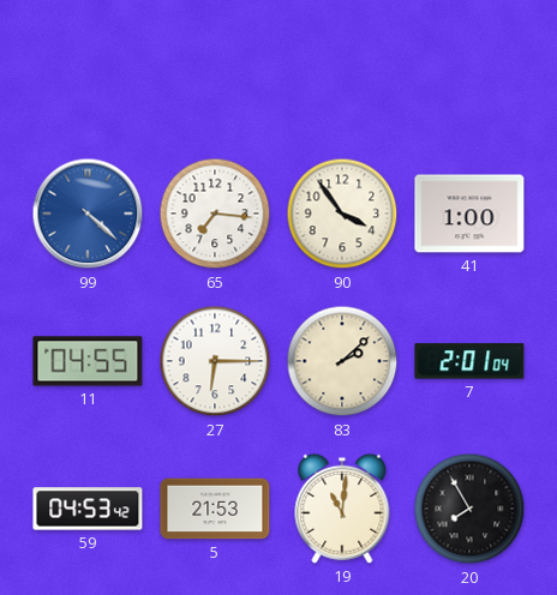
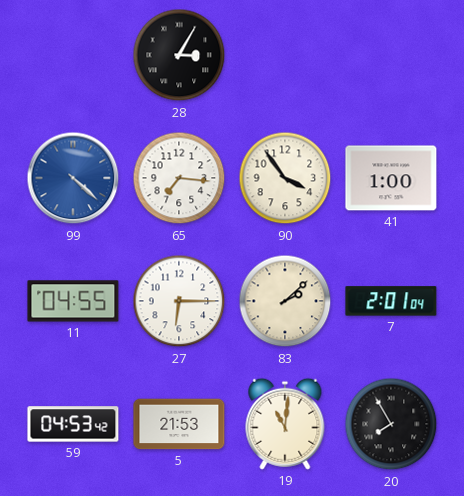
28: none -> 3:05
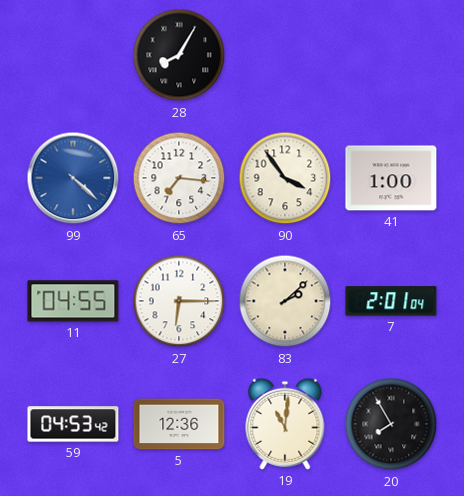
28: 3:05 -> 8:05
5: 21:53 -> 12:36
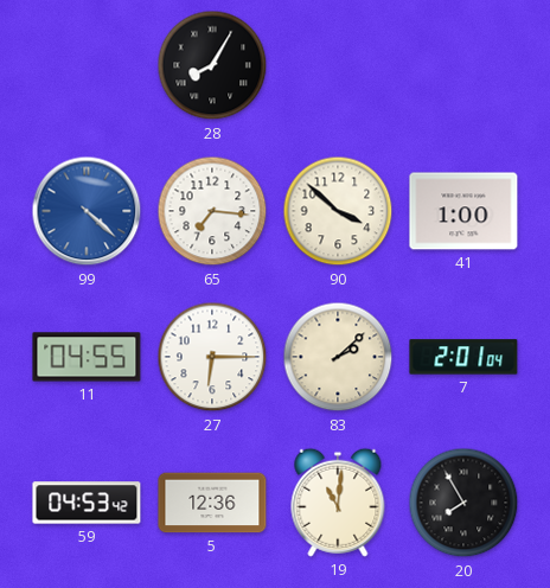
90: 3:54 -> 3:52
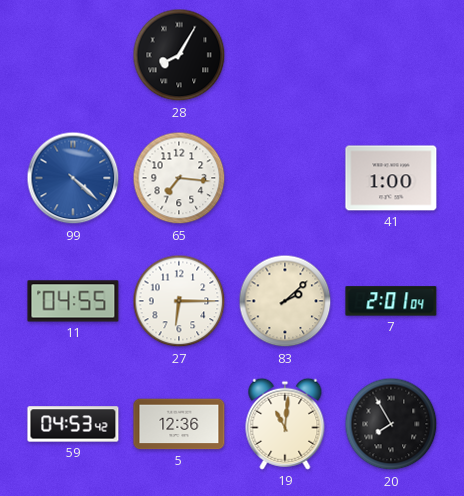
90: 3:52 -> none
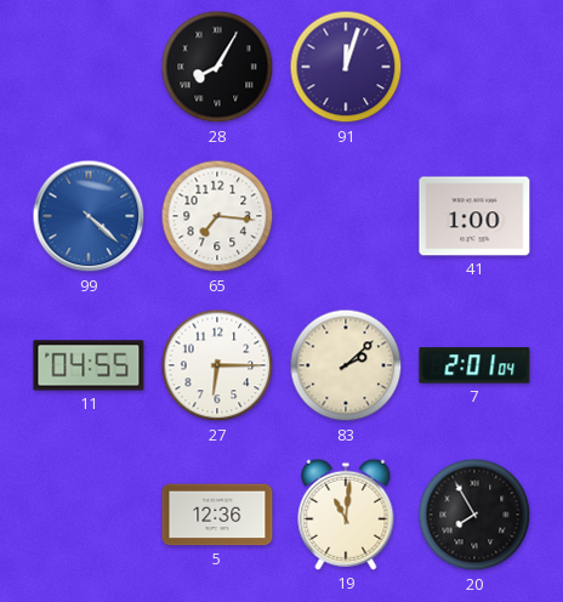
91: none -> 12:03
59: 04:53 -> none
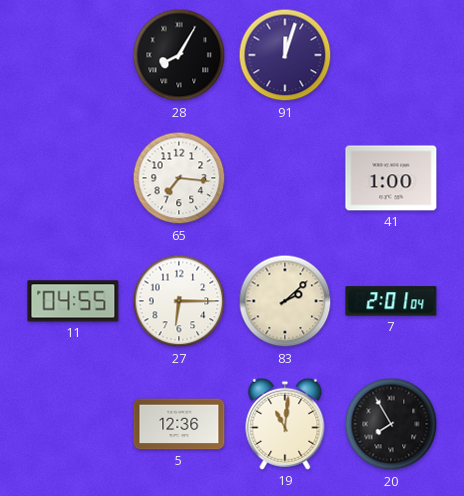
99: 4:22 -> none
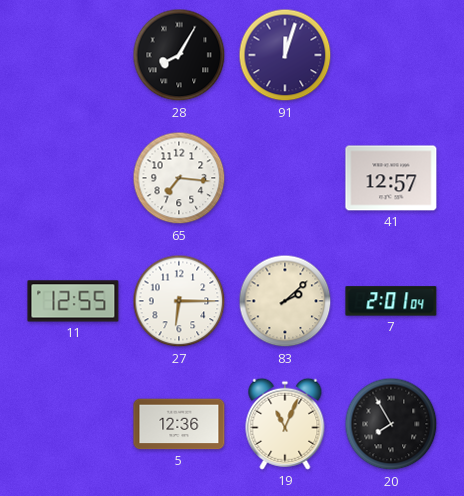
41: 1:00 -> 12:57
11: 04:55 -> 12:55
19: 11:01 -> 11:04
